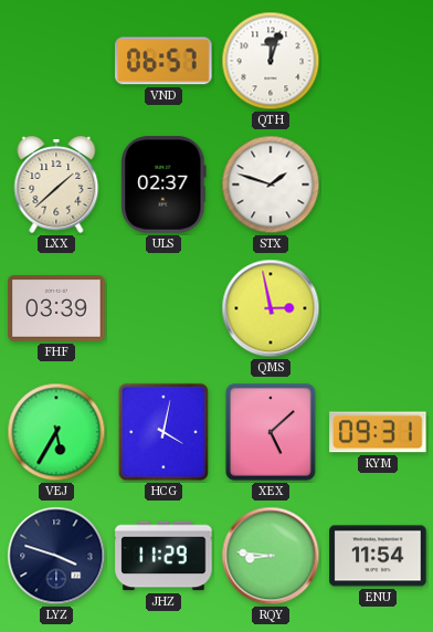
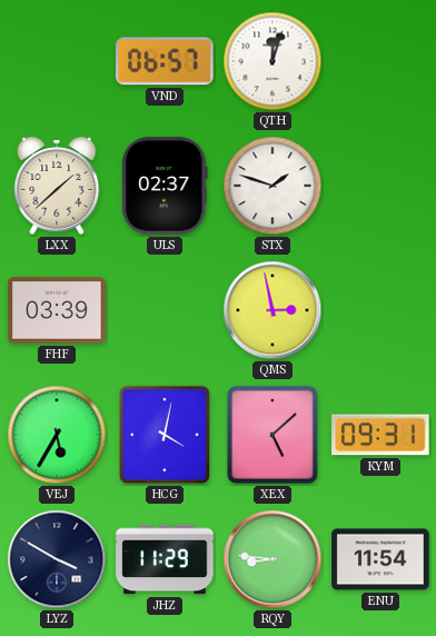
LYZ: 3:48 -> 3:50
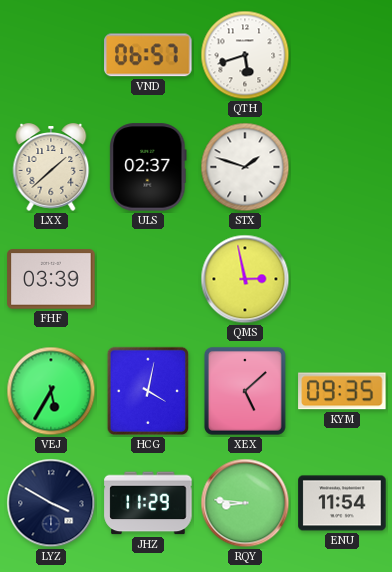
QTH: 12:03 -> 5:42
KYM: 09:31 -> 09:35
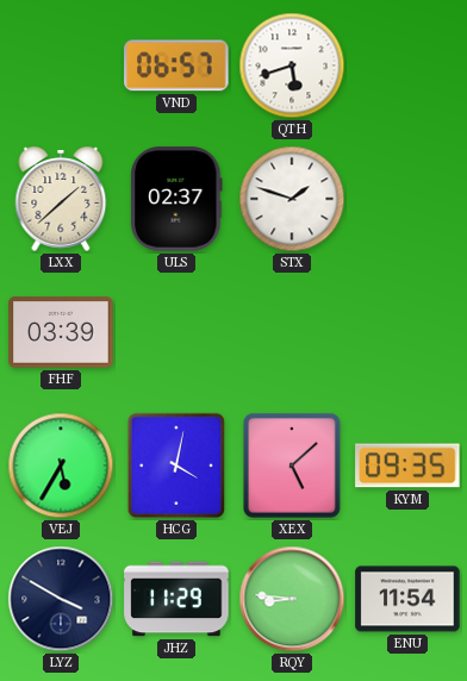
QMS: 2:58 -> none
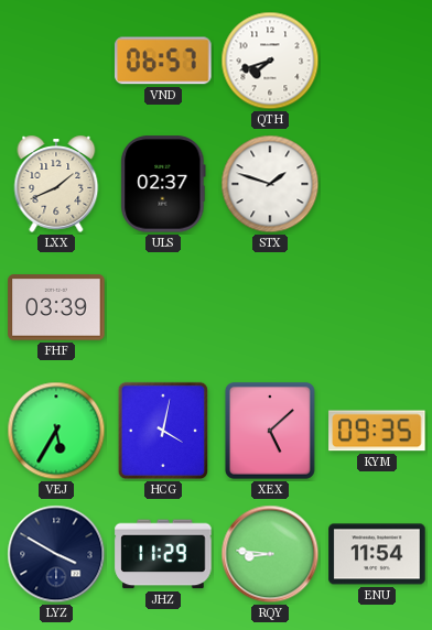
QTH: 5:42 -> 7:42
LXX: 1:38 -> 1:41
